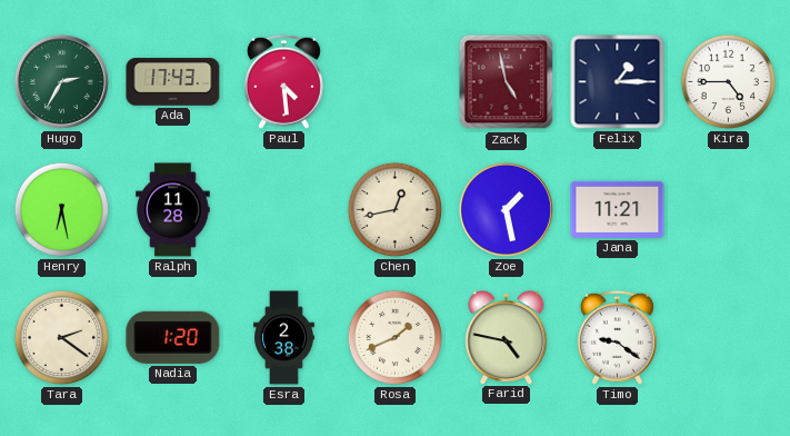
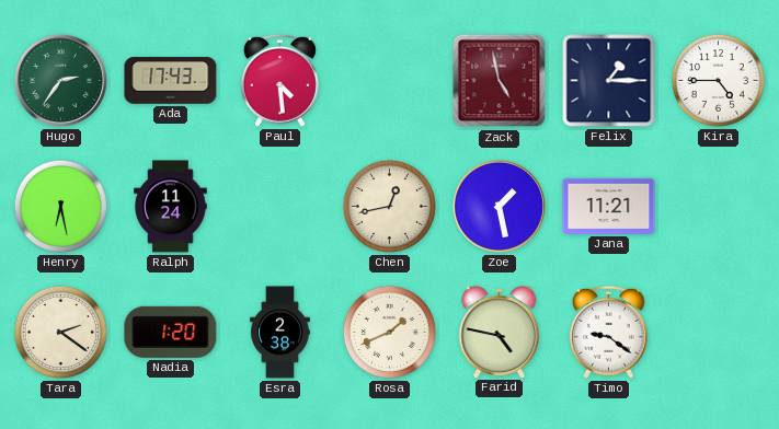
Hugo: 2:35 -> 2:36
Ralph: 11:28 -> 11:24
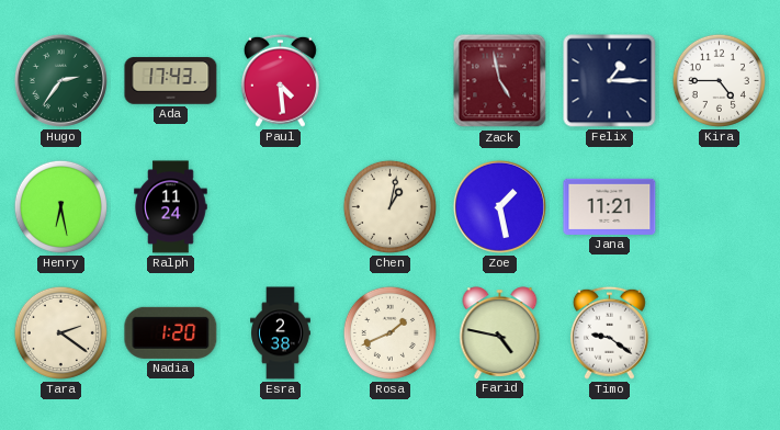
Chen: 12:43 -> 1:02
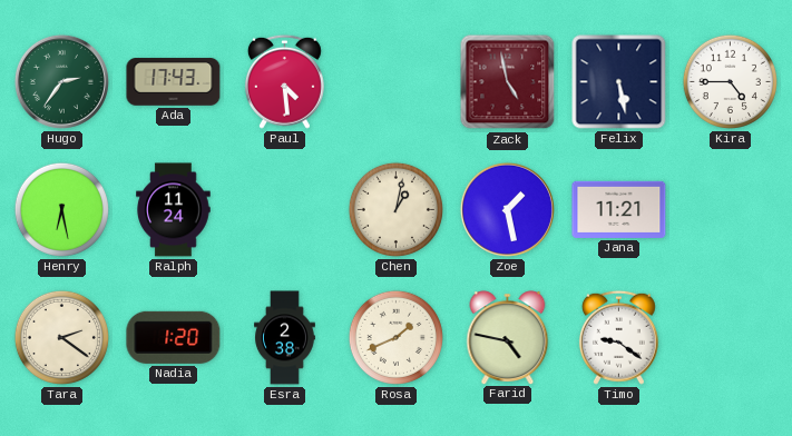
Felix: 1:15 -> 5:28
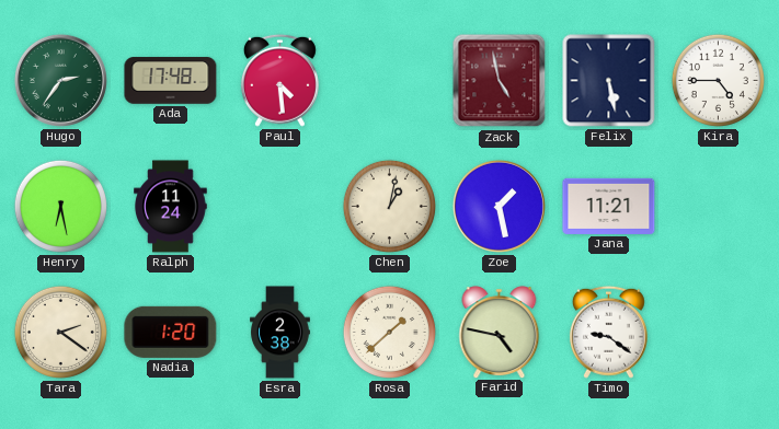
Ada: 17:43 -> 17:48
Rosa: 1:41 -> 1:38
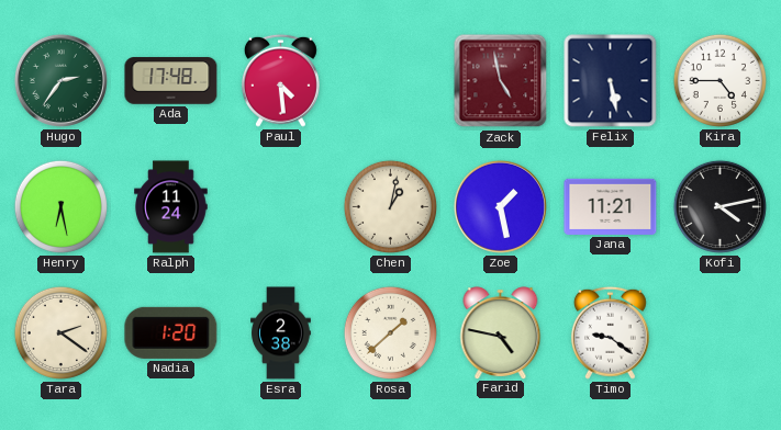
Kofi: none -> 4:13
